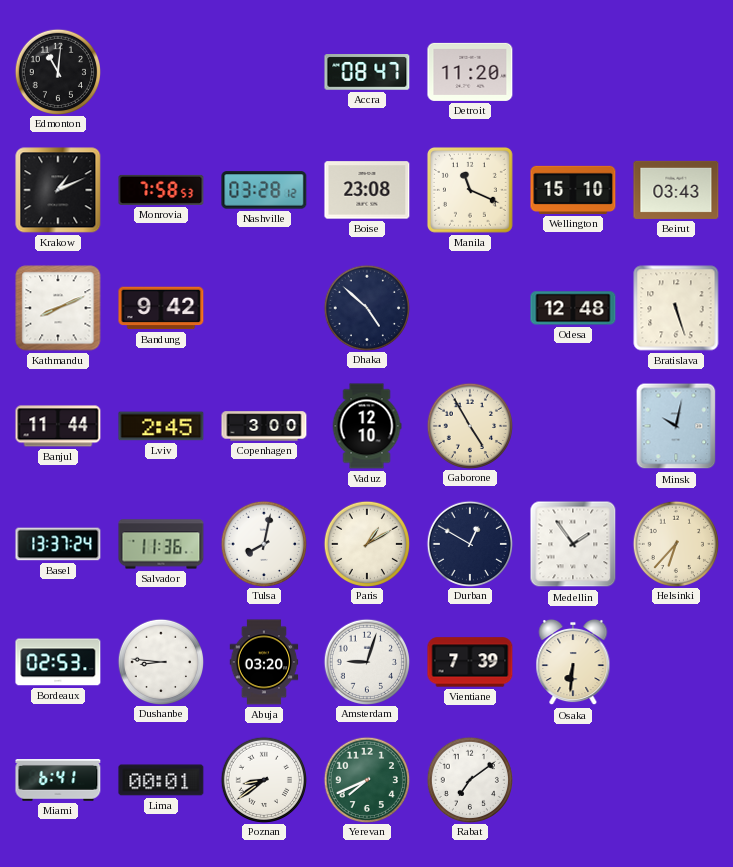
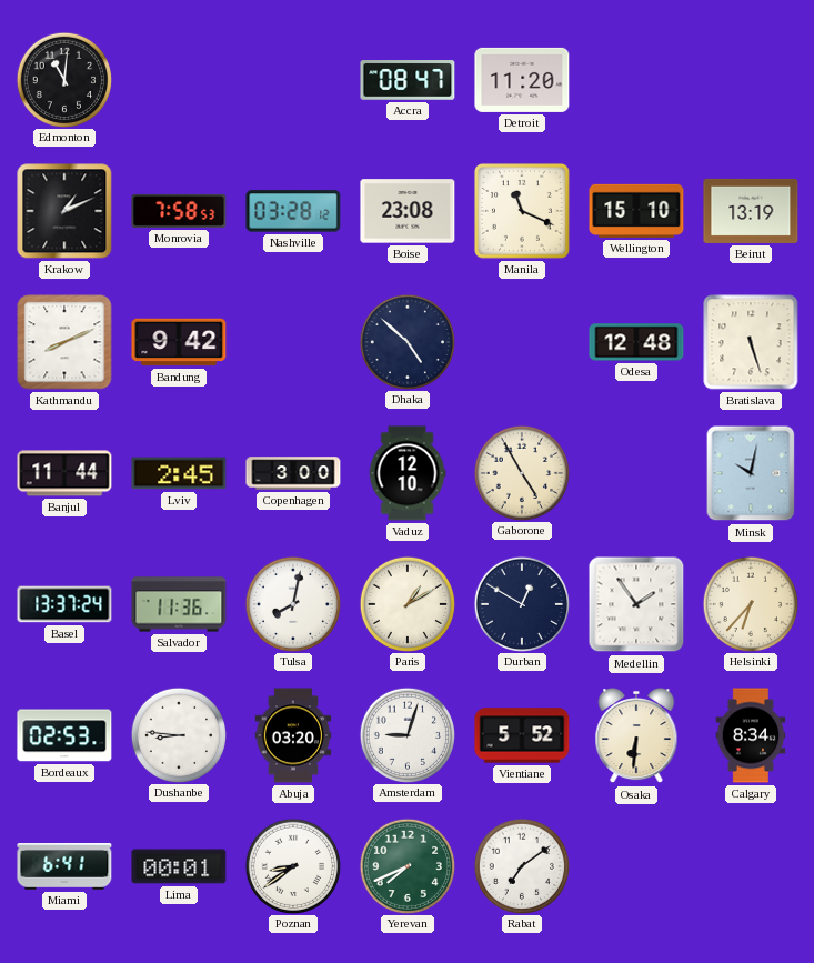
Beirut: 03:43 -> 13:19
Vientiane: 7:39 -> 5:52
Calgary: none -> 8:34
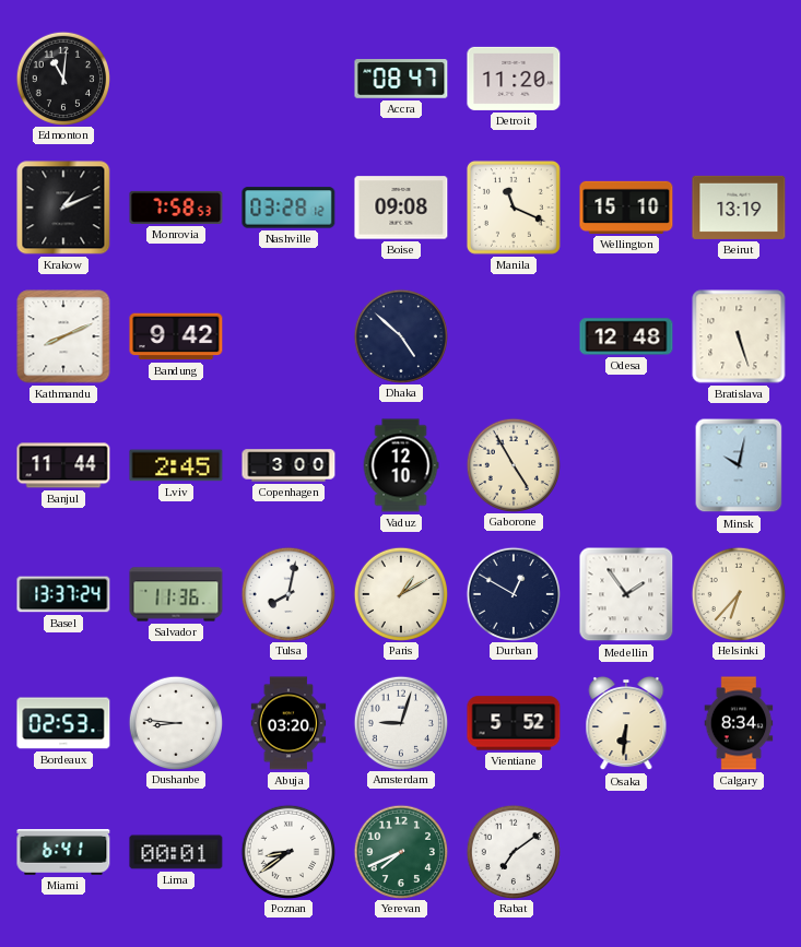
Boise: 23:08 -> 09:08
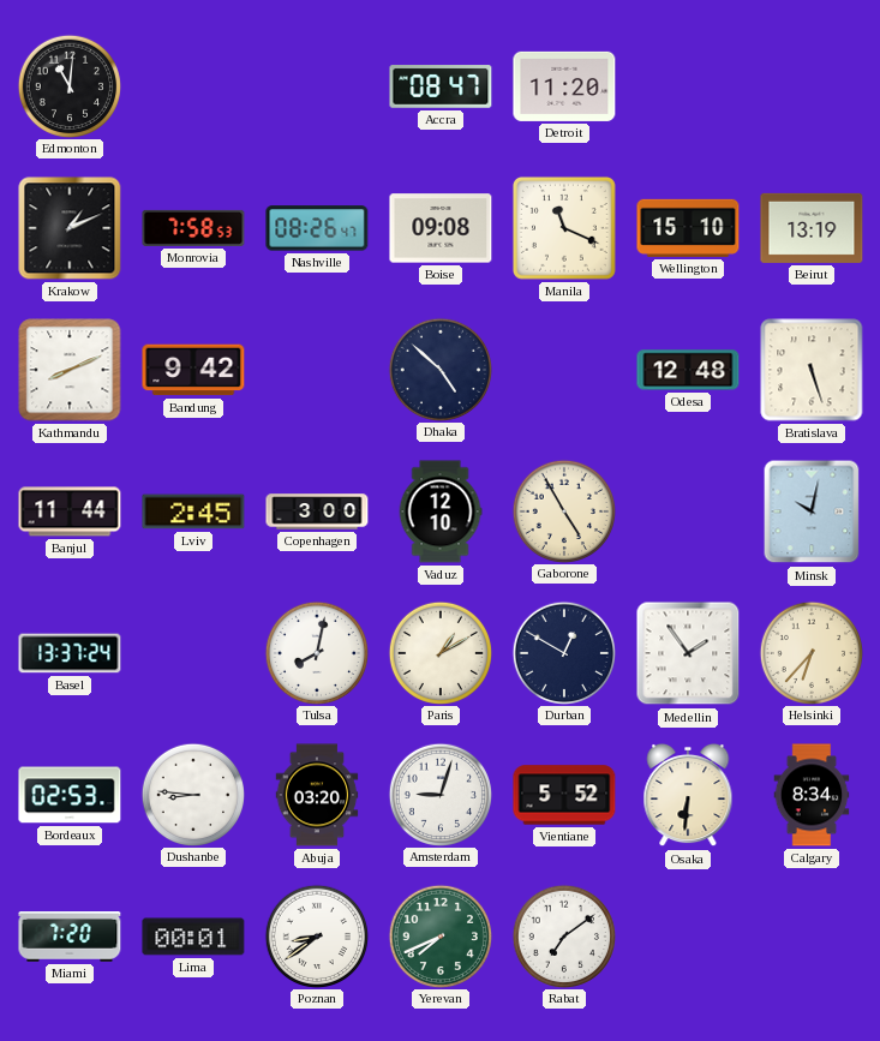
Nashville: 03:28 -> 08:26
Salvador: 11:36 -> none
Miami: 6:41 -> 7:20
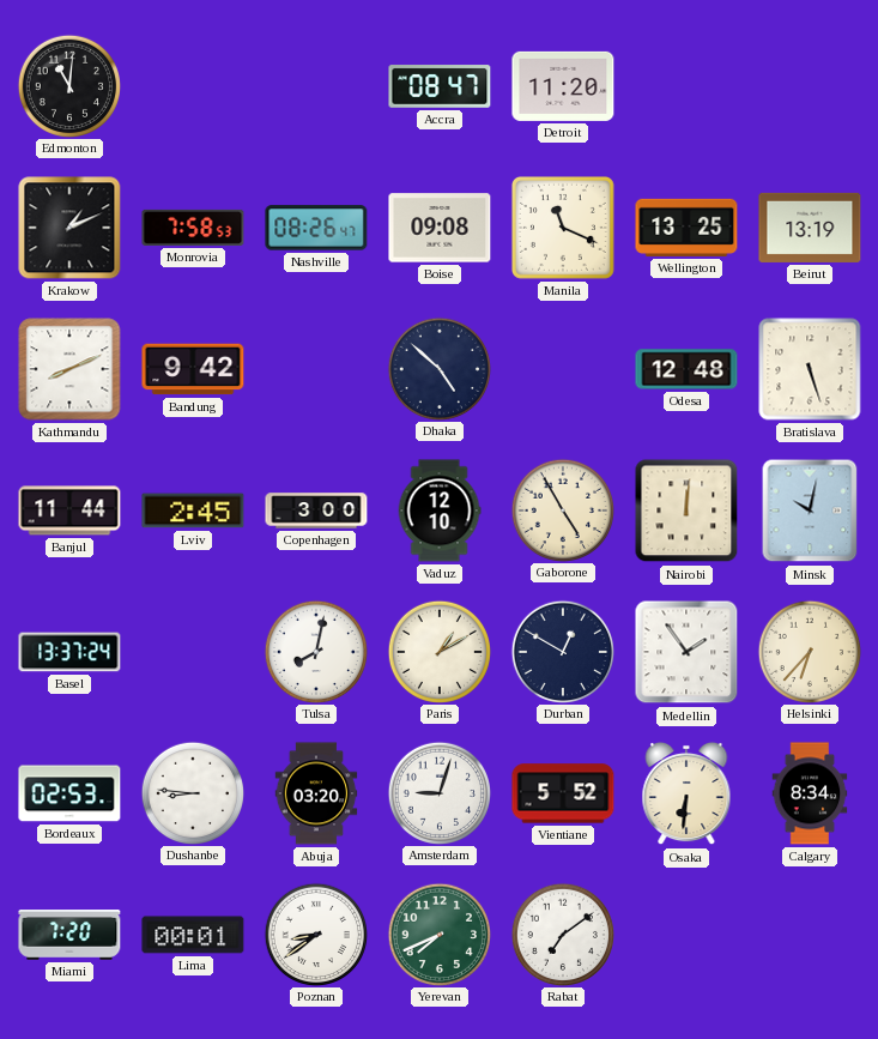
Wellington: 15:10 -> 13:25
Nairobi: none -> 12:01
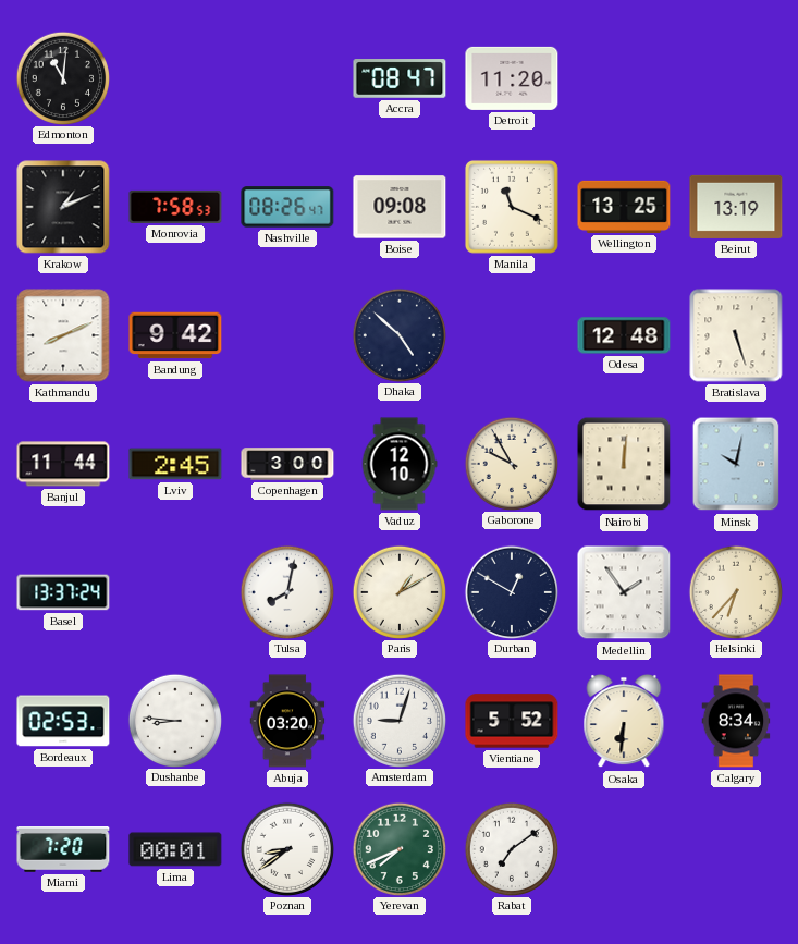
Gaborone: 4:55 -> 9:55
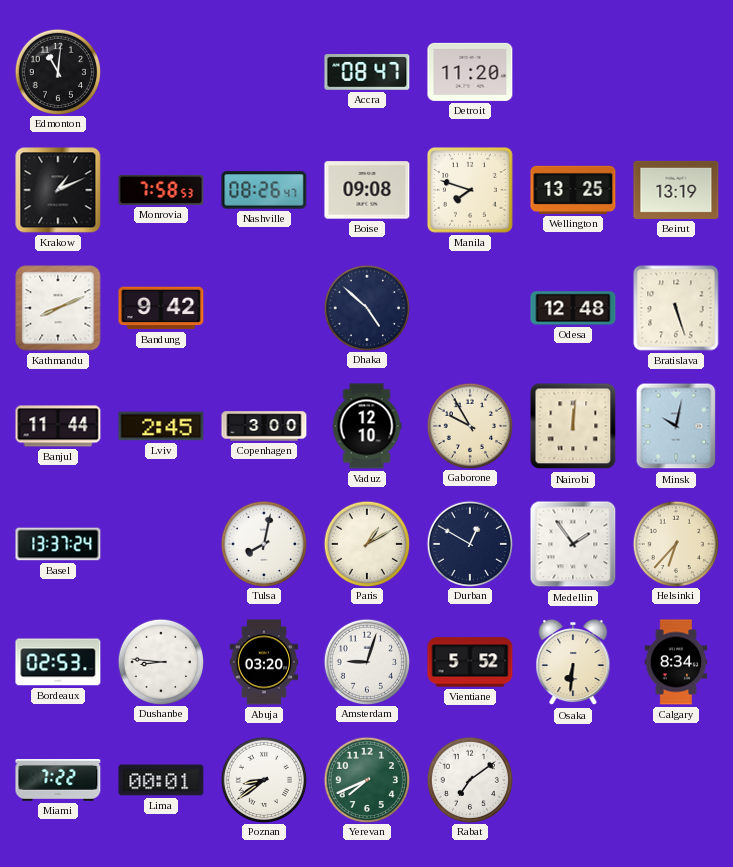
Manila: 11:19 -> 7:48
Miami: 7:20 -> 7:22
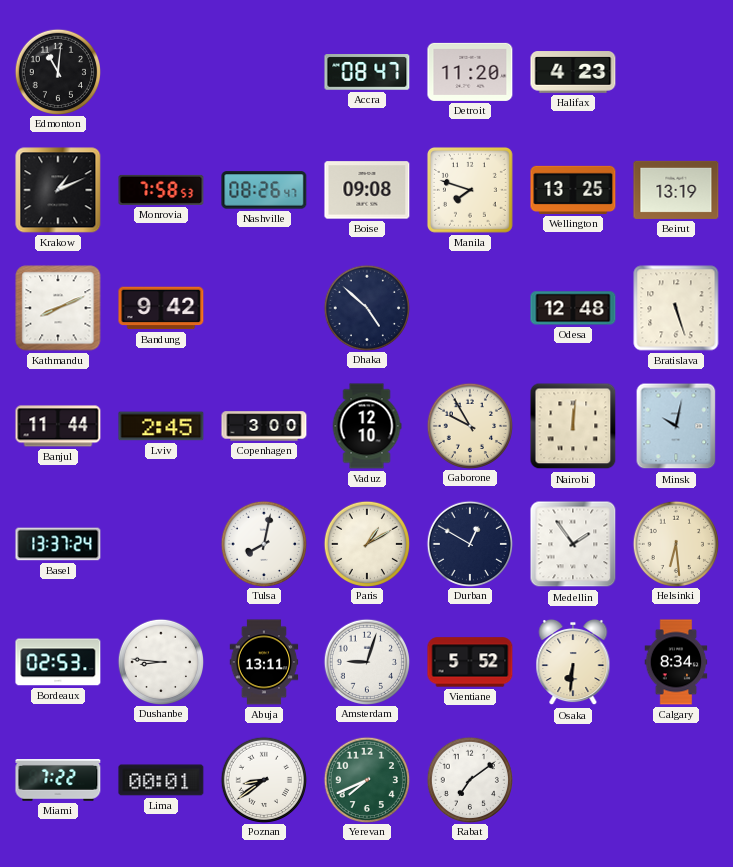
Halifax: none -> 4:23
Helsinki: 6:37 -> 6:29
Abuja: 03:20 -> 13:11
